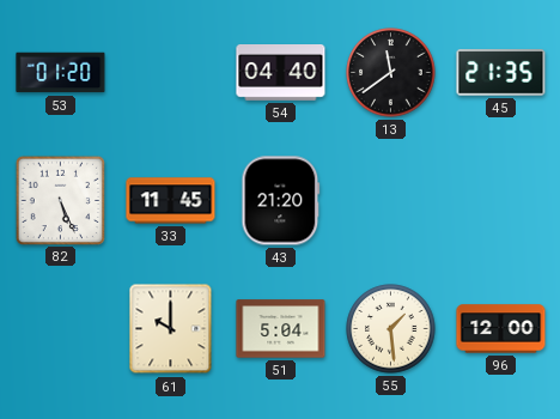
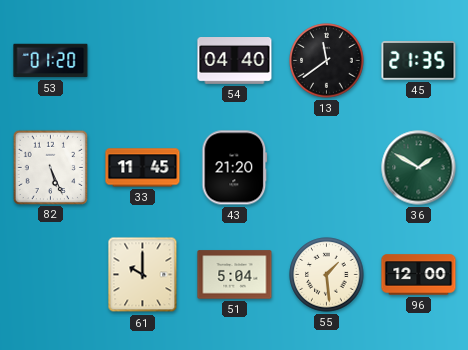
36: none -> 1:50
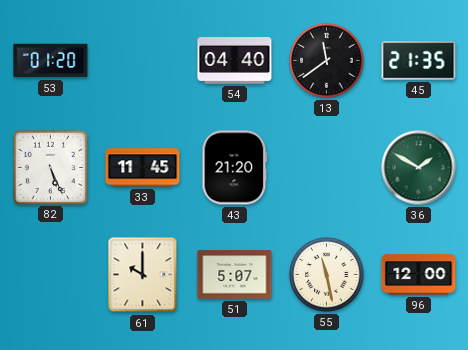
51: 5:04 -> 5:07
55: 1:29 -> 11:28
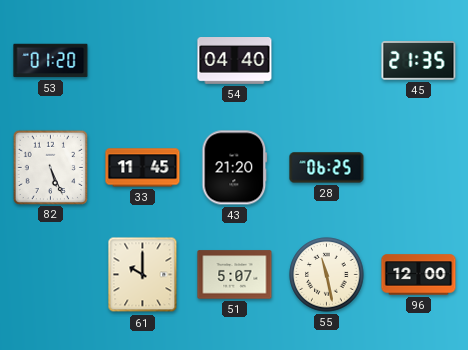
13: 11:39 -> none
28: none -> 06:25
36: 1:50 -> none
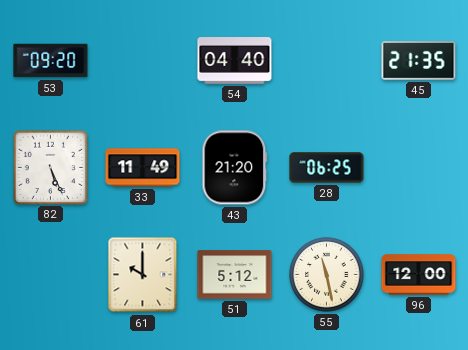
53: 01:20 -> 09:20
33: 11:45 -> 11:49
51: 5:07 -> 5:12
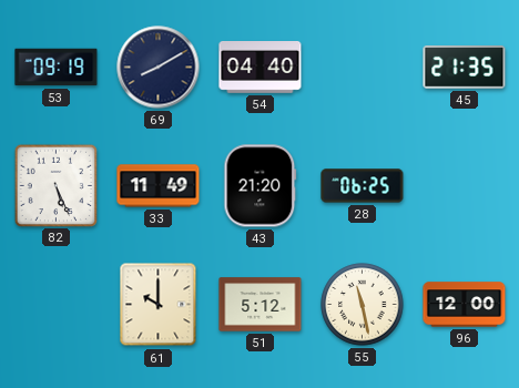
53: 09:20 -> 09:19
69: none -> 8:10
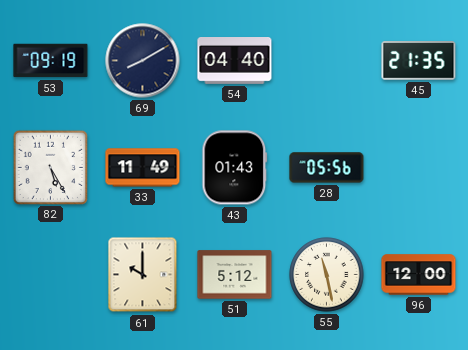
82: 5:26 -> 5:25
43: 21:20 -> 01:43
28: 06:25 -> 05:56
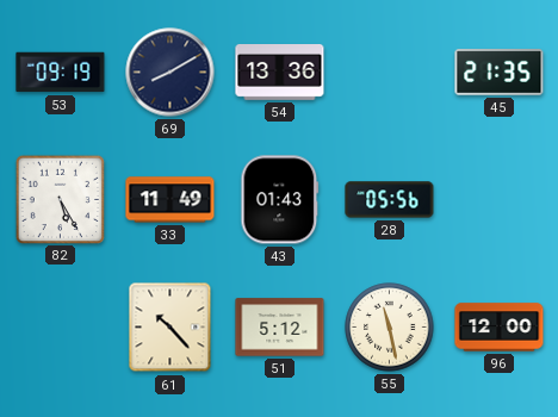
54: 04:40 -> 13:36
61: 10:00 -> 10:23
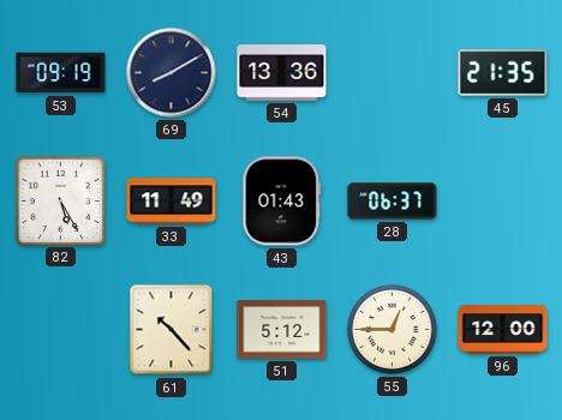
28: 05:56 -> 06:37
55: 11:28 -> 12:45
